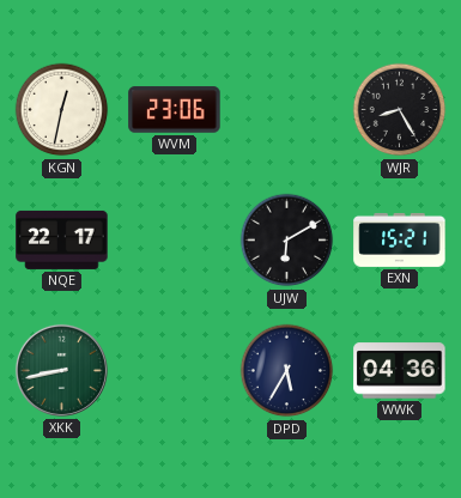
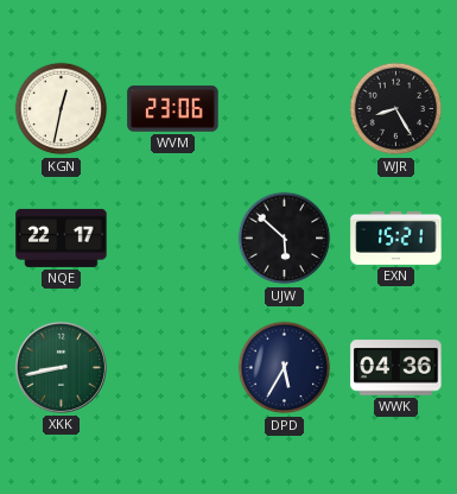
UJW: 6:10 -> 5:52
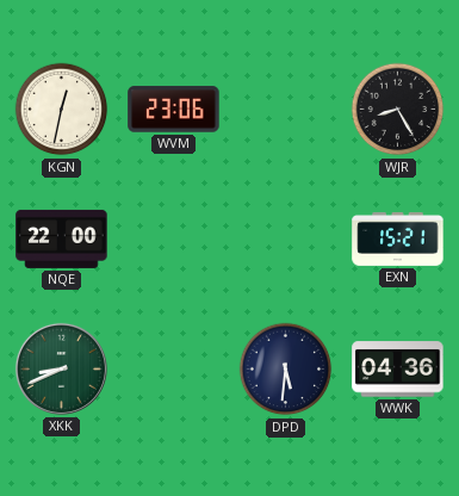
NQE: 22:17 -> 22:00
UJW: 5:52 -> none
XKK: 8:43 -> 8:41
DPD: 5:35 -> 5:31
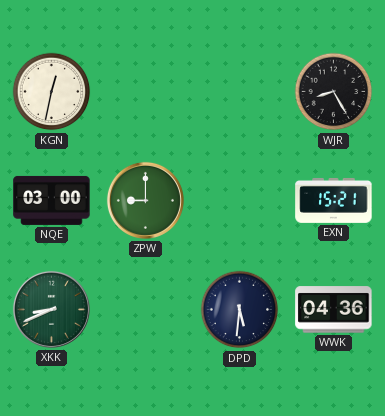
WVM: 23:06 -> none
NQE: 22:00 -> 03:00
ZPW: none -> 9:00
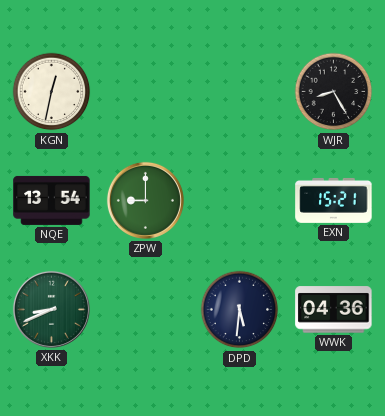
NQE: 03:00 -> 13:54
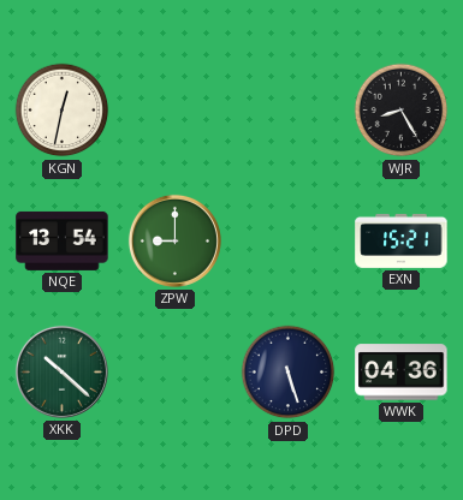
XKK: 8:41 -> 10:22
DPD: 5:31 -> 5:27
